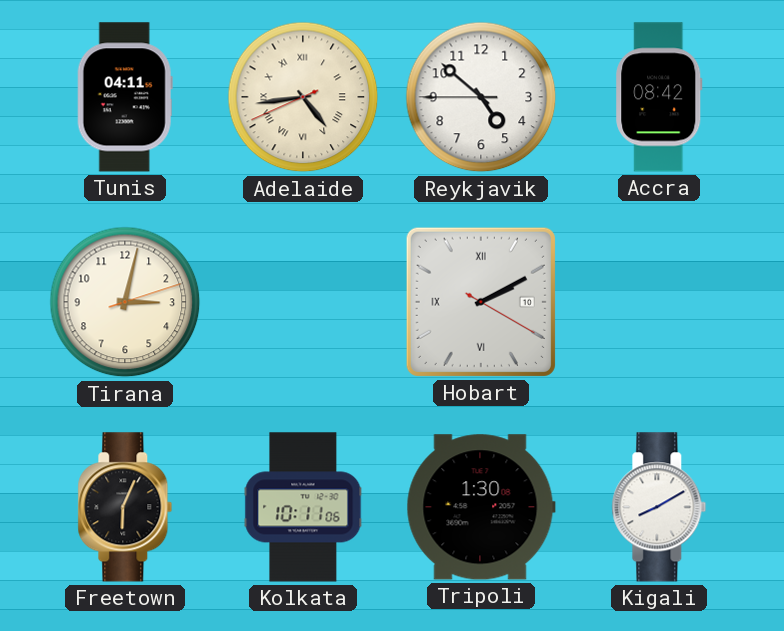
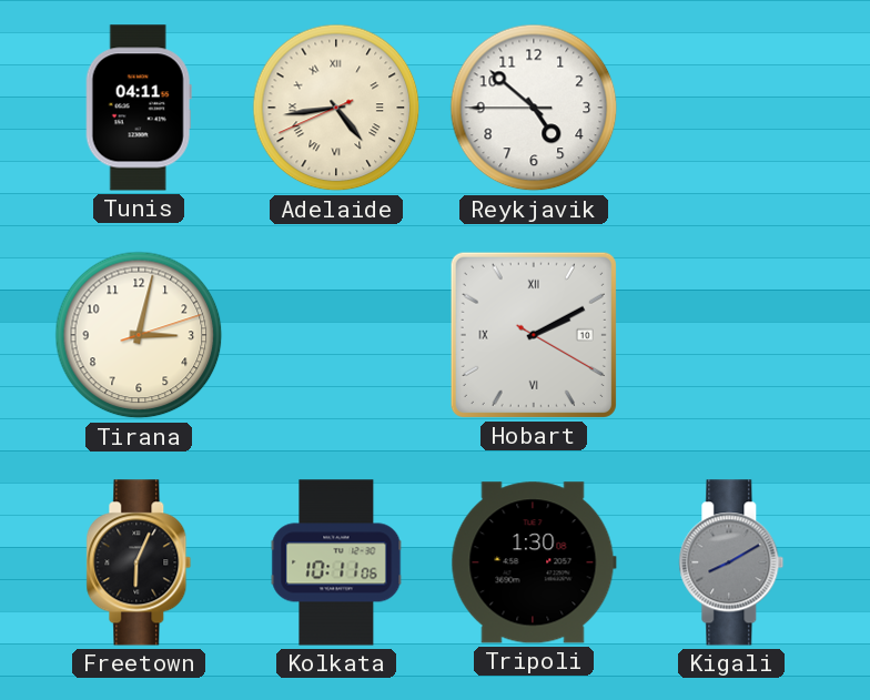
Accra: 08:42 -> none
Kigali dial: white -> grey
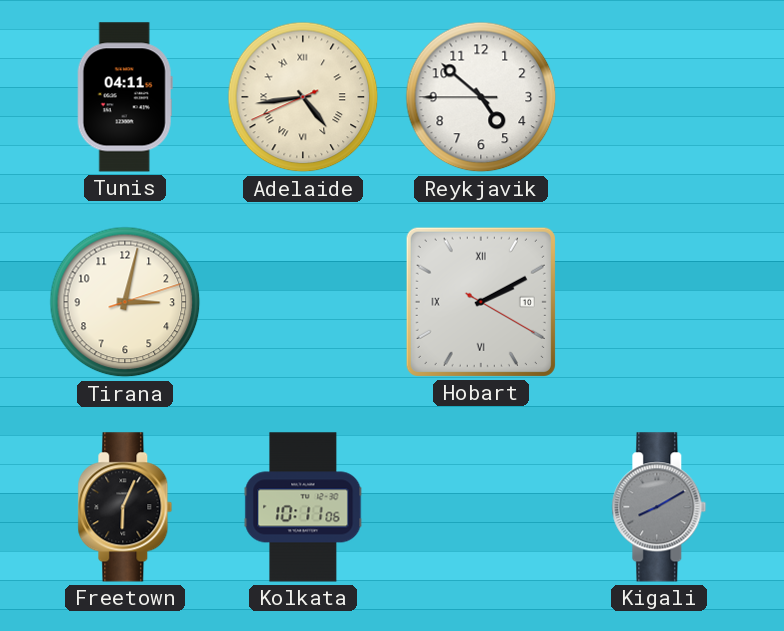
Tripoli: 1:30 -> none
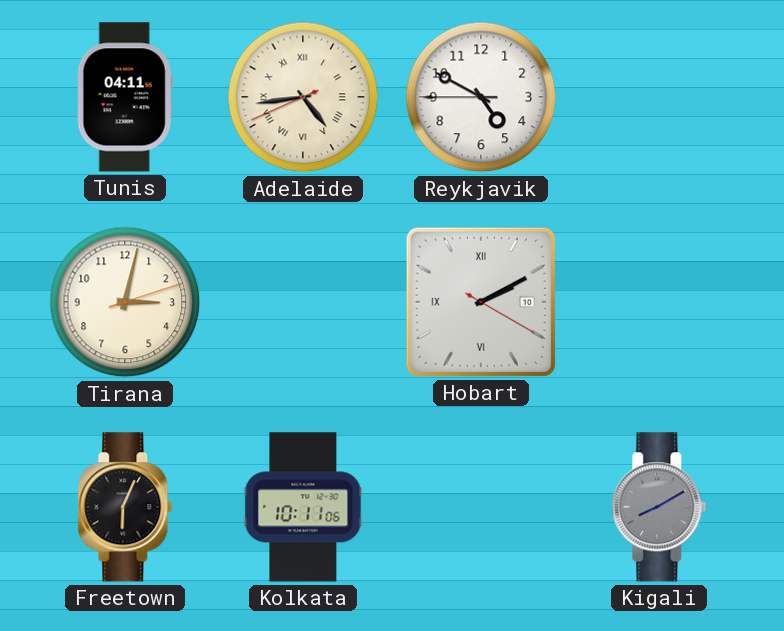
Reykjavik: 4:51 -> 4:49
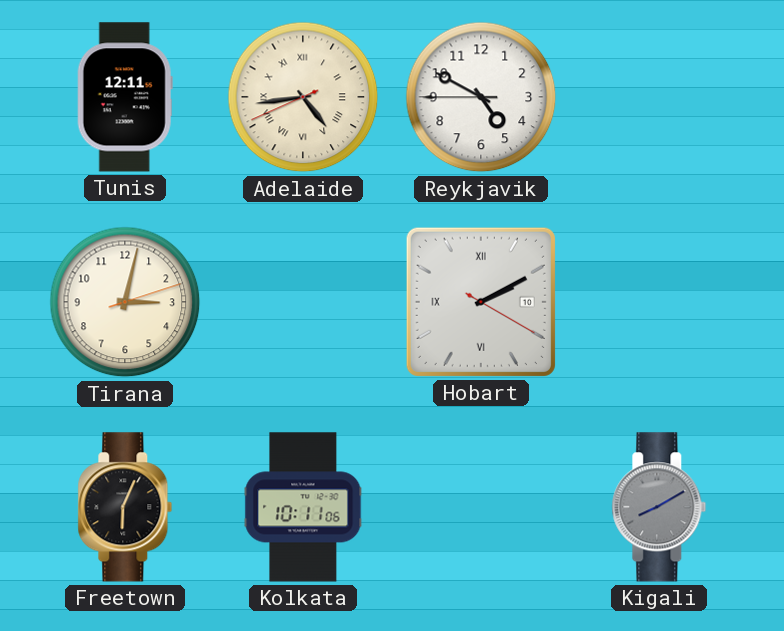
Tunis: 04:11 -> 12:11
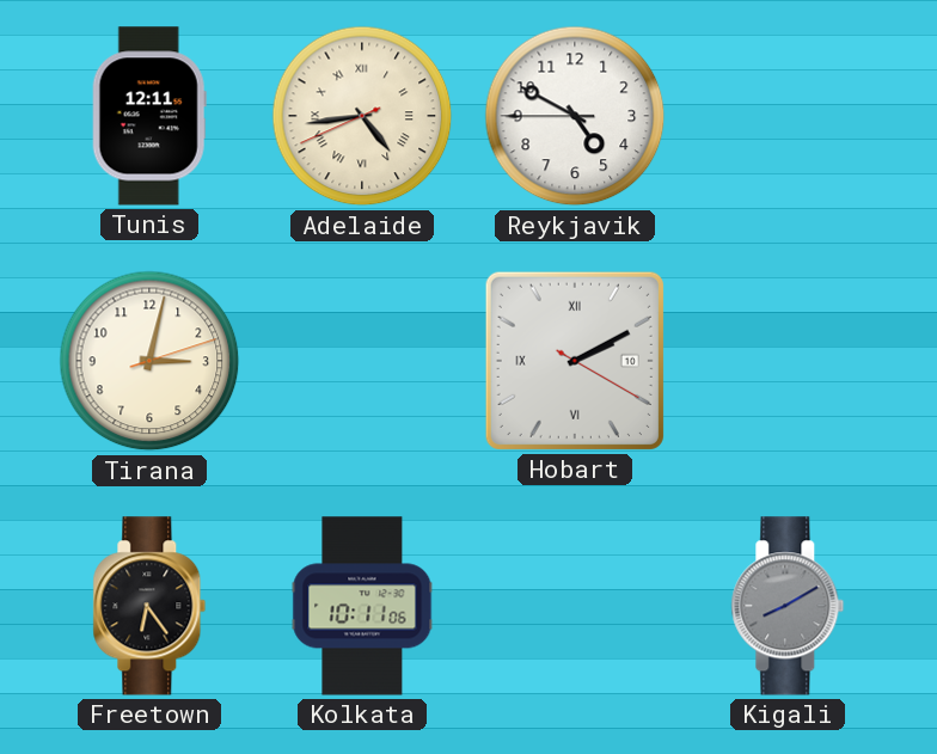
Freetown: 6:04 -> 6:24
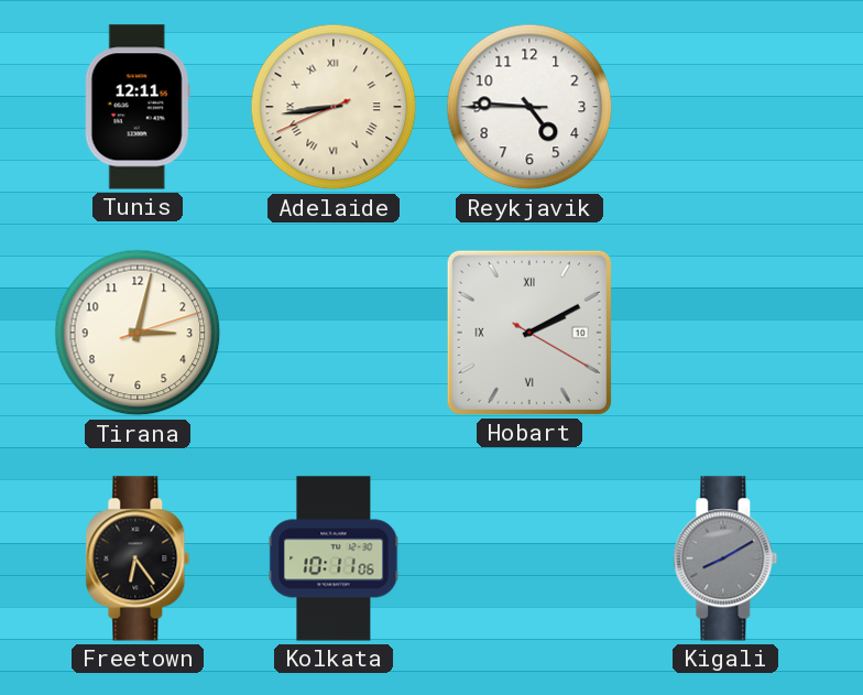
Adelaide: 4:43 -> 8:43
Reykjavik: 4:49 -> 4:45
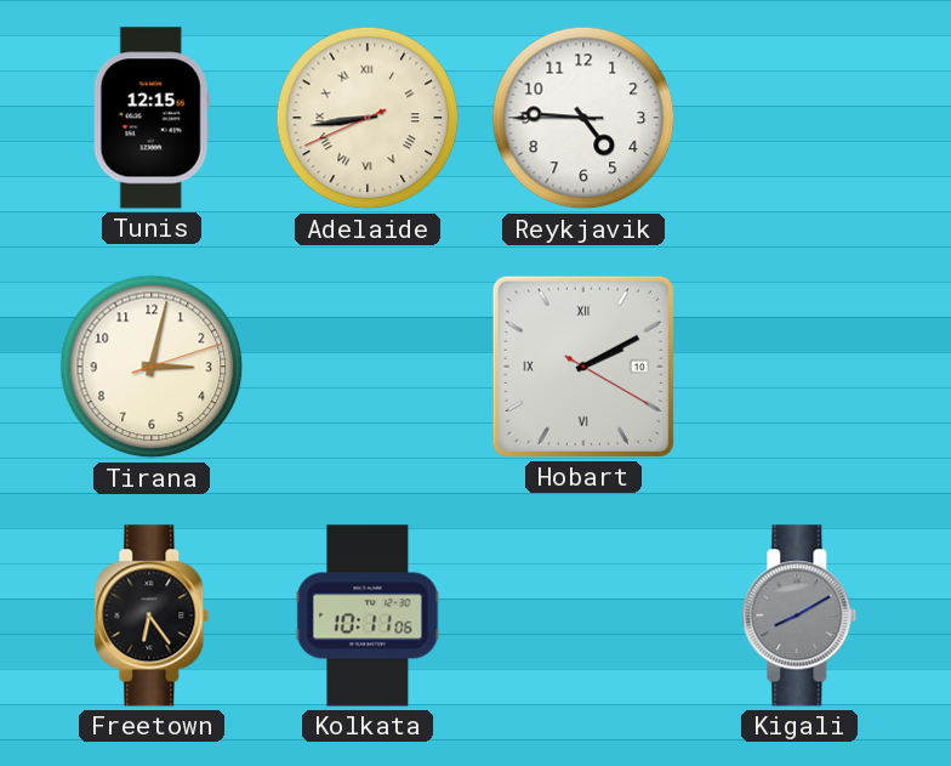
Tunis: 12:11 -> 12:15
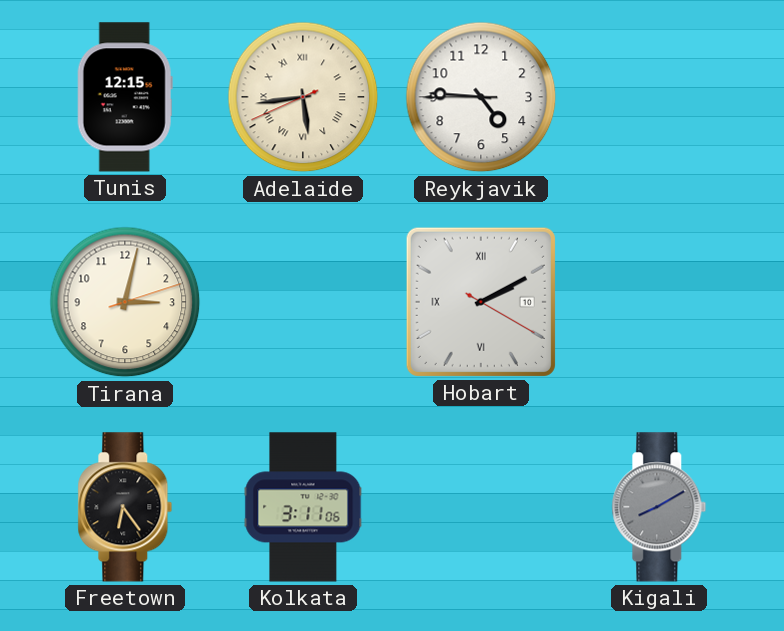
Adelaide: 8:43 -> 5:43
Kolkata: 10:11 -> 3:11
